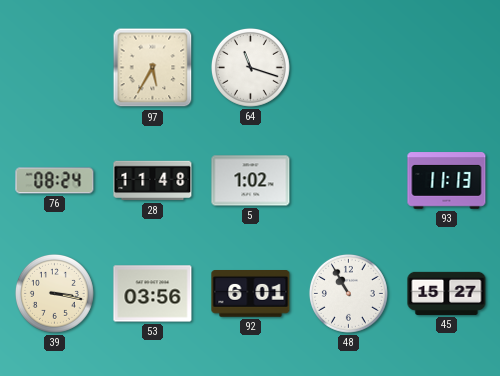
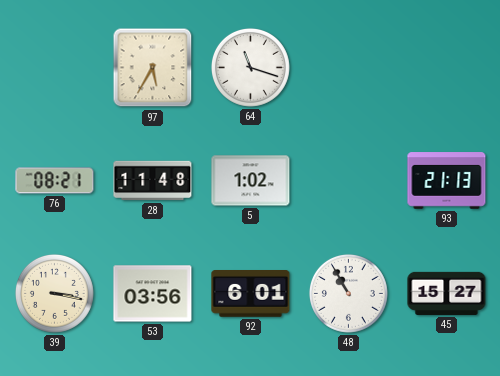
76: 08:24 -> 08:21
93: 11:13 -> 21:13
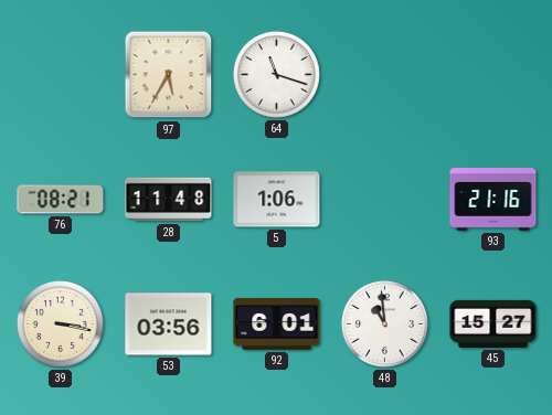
5: 1:02 -> 1:06
93: 21:13 -> 21:16
48: 10:55 -> 10:59
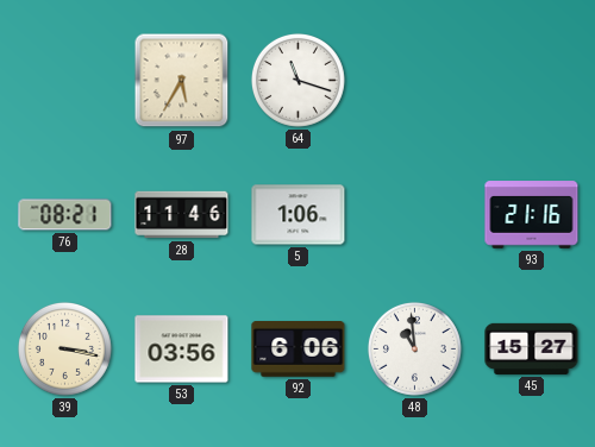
28: 11:48 -> 11:46
92: 6:01 -> 6:06
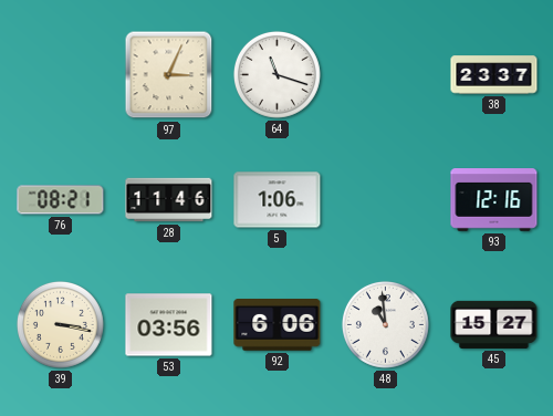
97: 5:35 -> 3:04
38: none -> 23:37
93: 21:16 -> 12:16
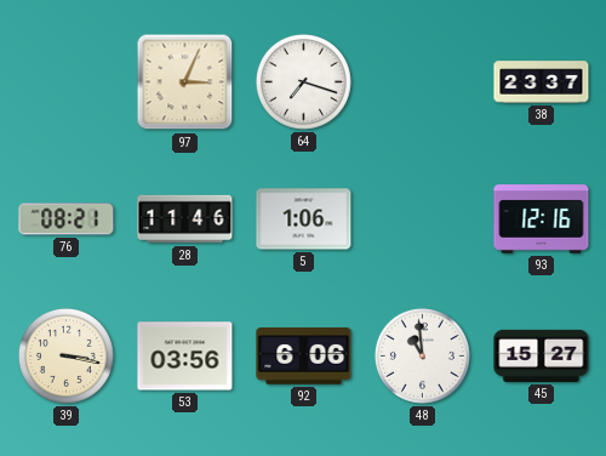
64: 11:18 -> 7:18
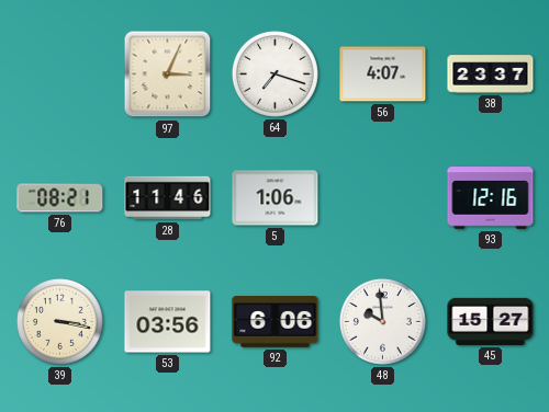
56: none -> 4:07
48: 10:59 -> 9:59
